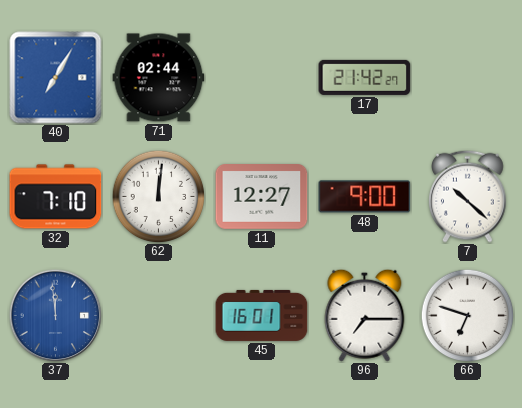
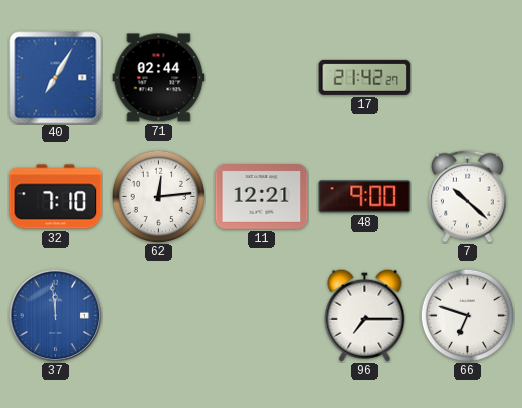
62: 12:01 -> 12:14
11: 12:27 -> 12:21
45: 16:01 -> none
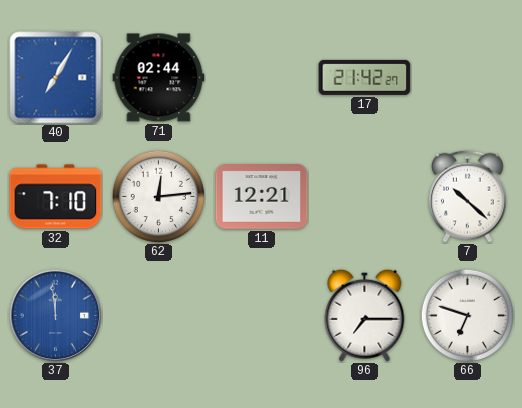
48: 9:00 -> none
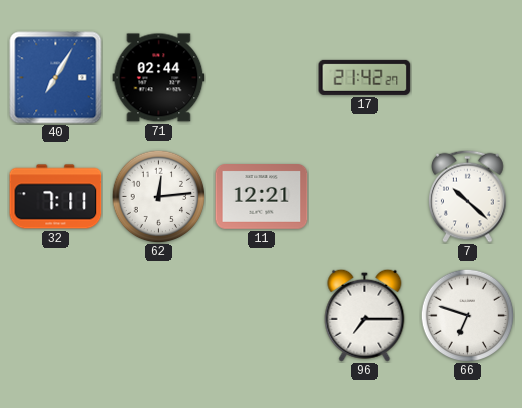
32: 7:10 -> 7:11
37: 11:59 -> none
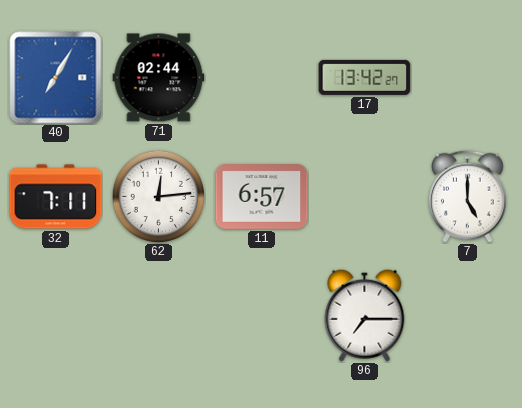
17: 21:42 -> 13:42
11: 12:21 -> 6:57
7: 10:22 -> 5:00
66: 6:48 -> none
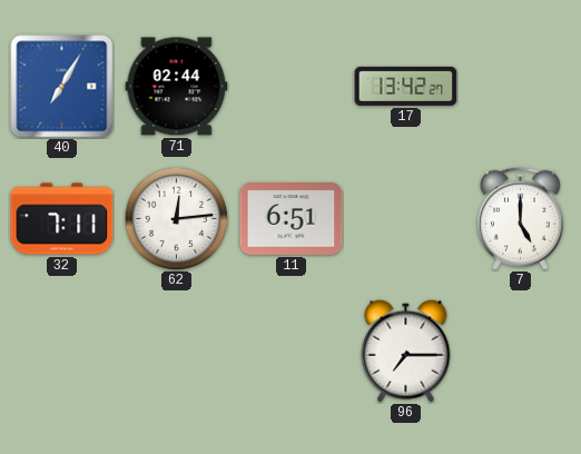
11: 6:57 -> 6:51
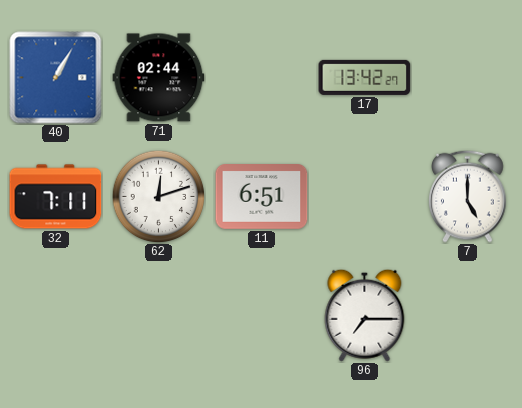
40: 7:05 -> 1:05
62: 12:14 -> 12:12
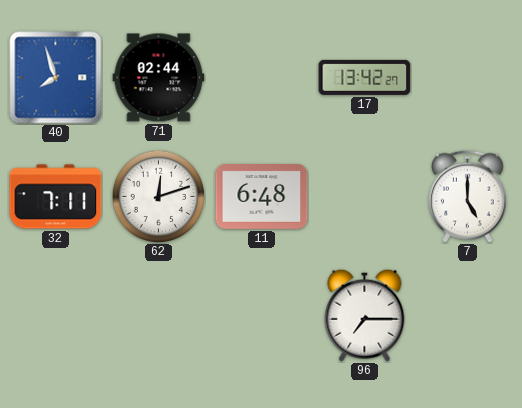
40: 1:05 -> 7:57
11: 6:51 -> 6:48
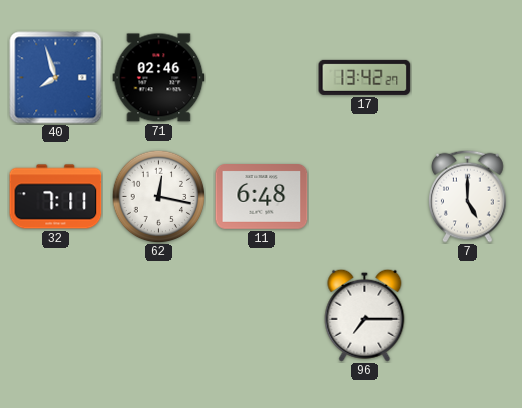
71: 02:44 -> 02:46
62: 12:12 -> 12:17
